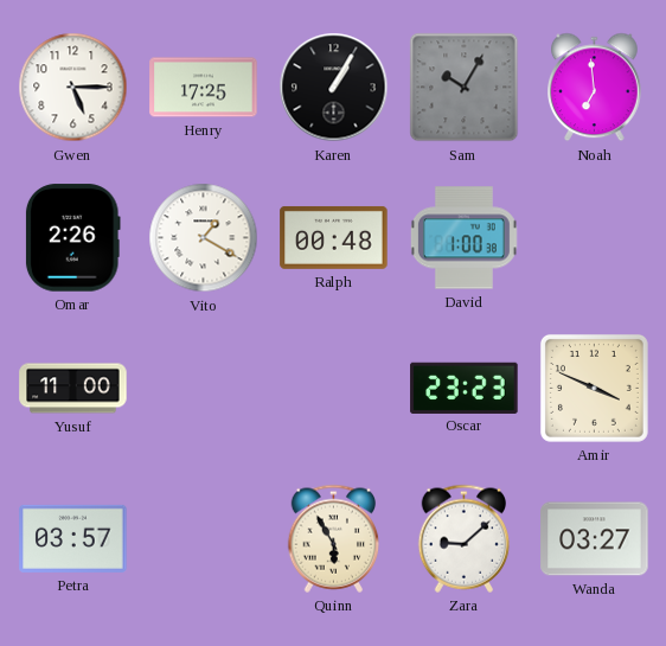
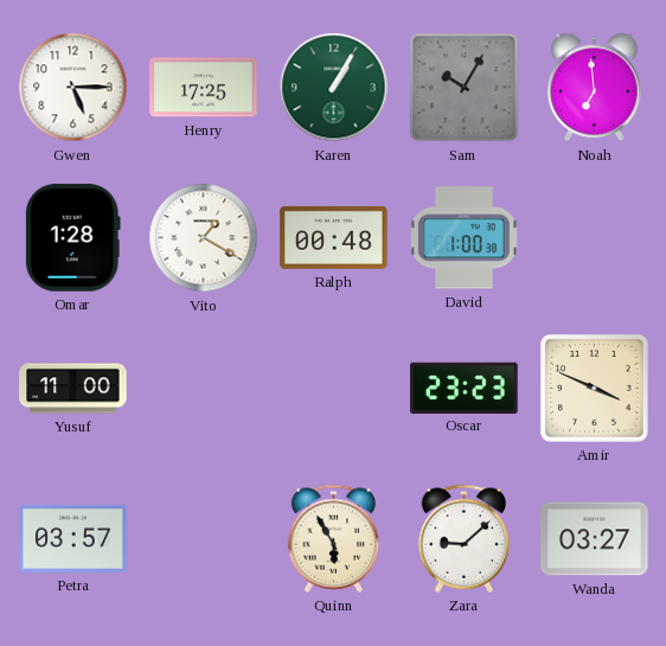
Karen dial: black -> green
Omar: 2:26 -> 1:28
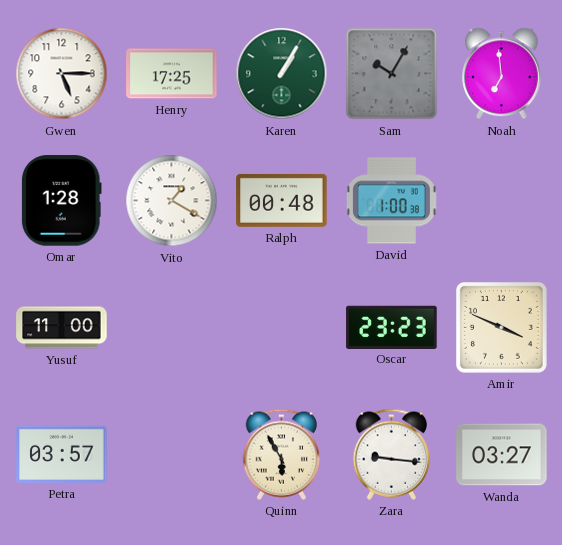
Zara: 9:08 -> 9:16
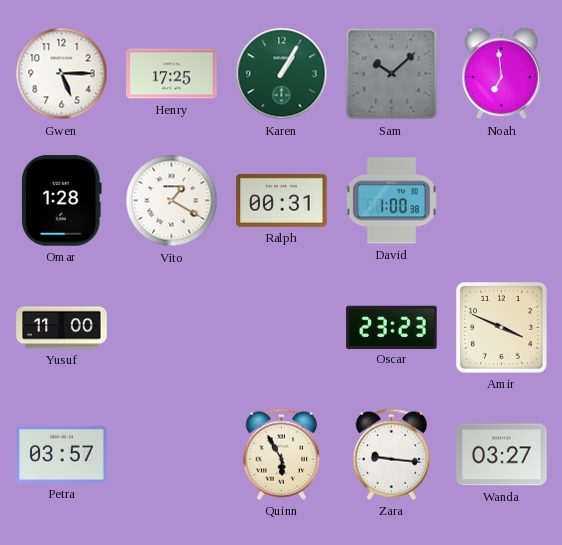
Sam: 10:05 -> 10:08
Ralph: 00:48 -> 00:31
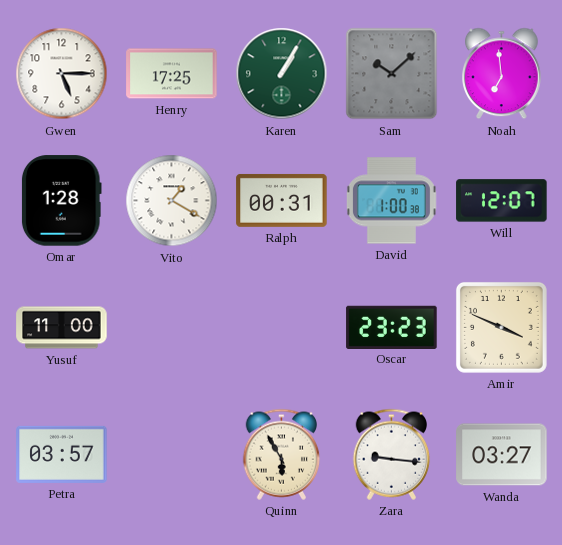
Will: none -> 12:07
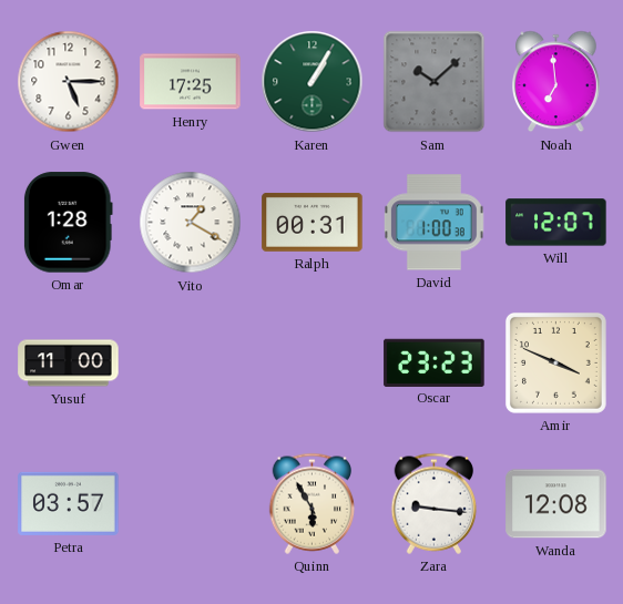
Wanda: 03:27 -> 12:08
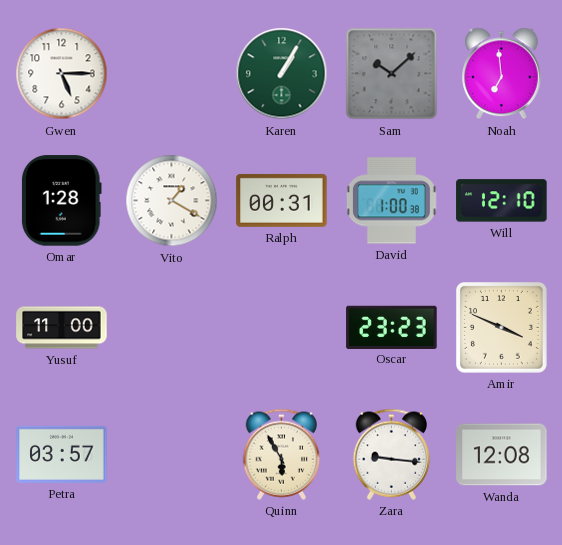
Henry: 17:25 -> none
Will: 12:07 -> 12:10
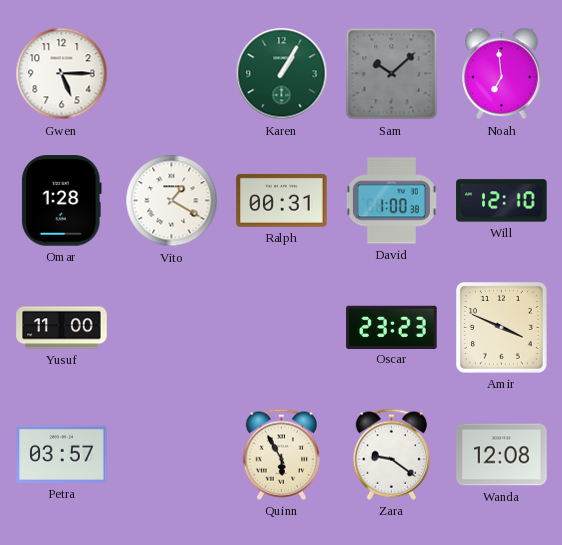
Zara: 9:16 -> 9:21
